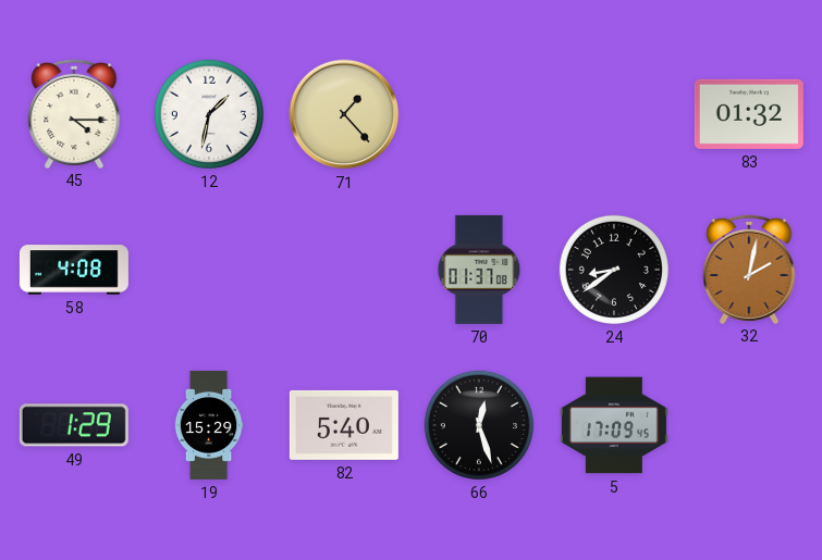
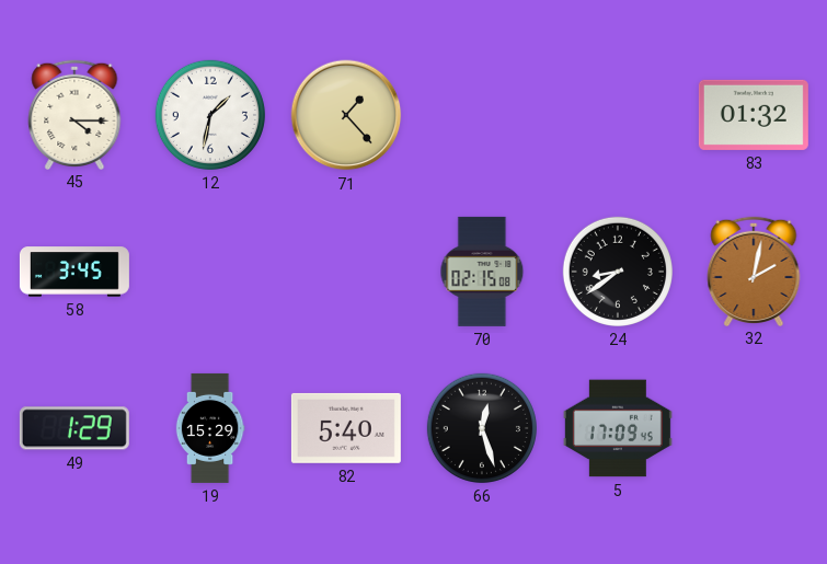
58: 4:08 -> 3:45
70: 01:37 -> 02:15
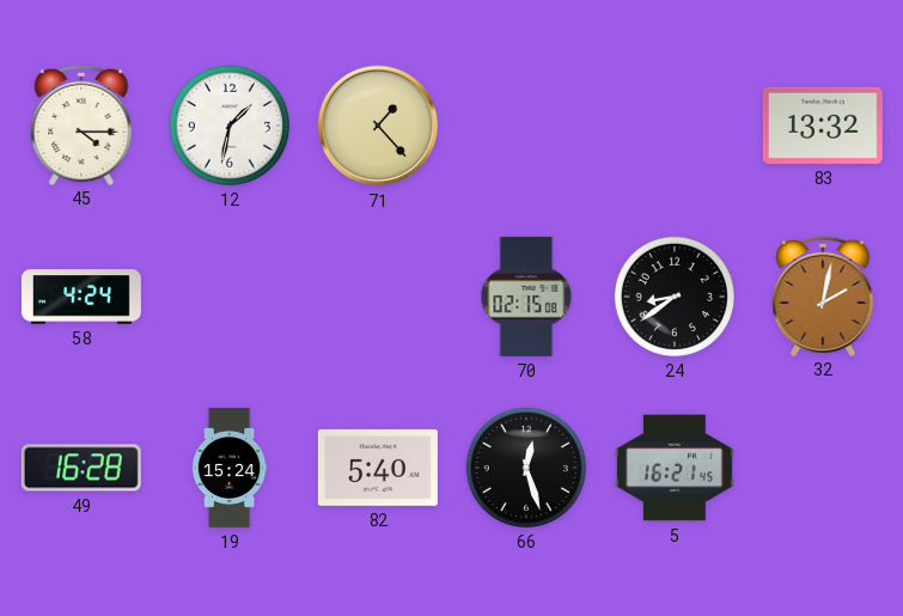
83: 01:32 -> 13:32
58: 3:45 -> 4:24
49: 1:29 -> 16:28
19: 15:29 -> 15:24
5: 17:09 -> 16:21
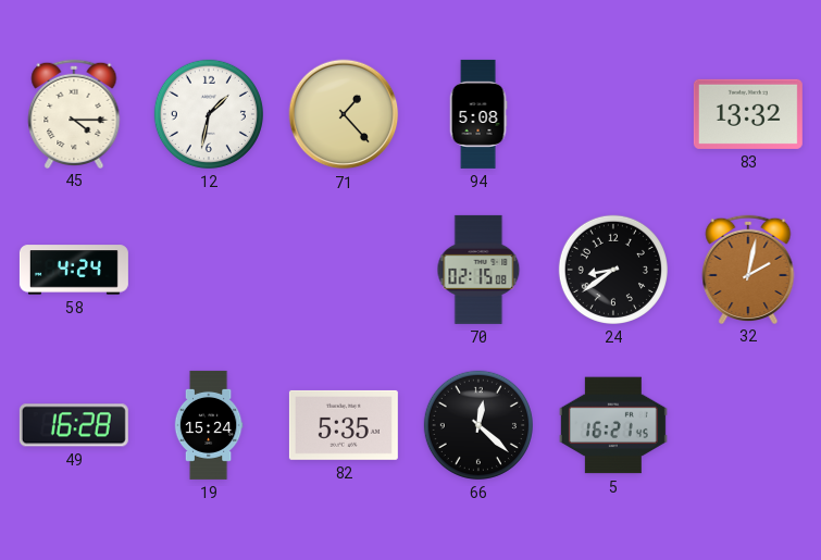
94: none -> 5:08
82: 5:40 -> 5:35
66: 12:27 -> 12:22
